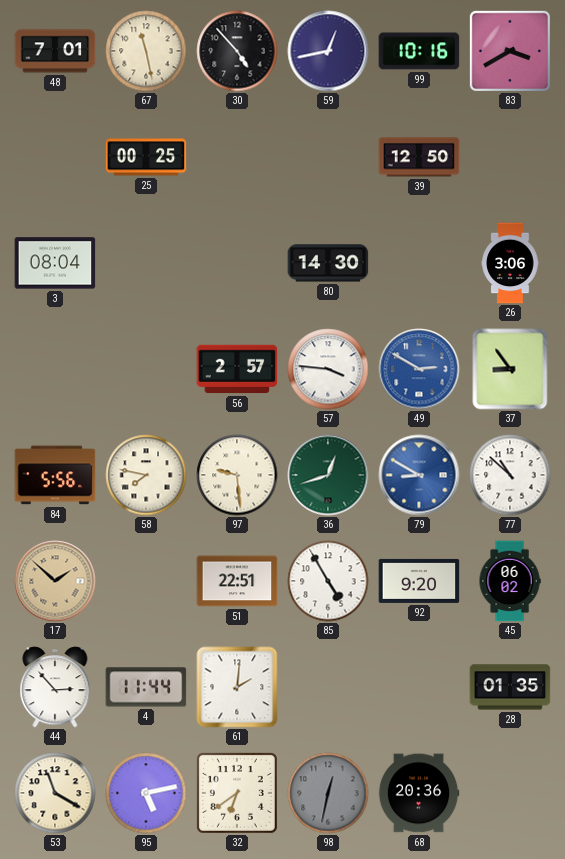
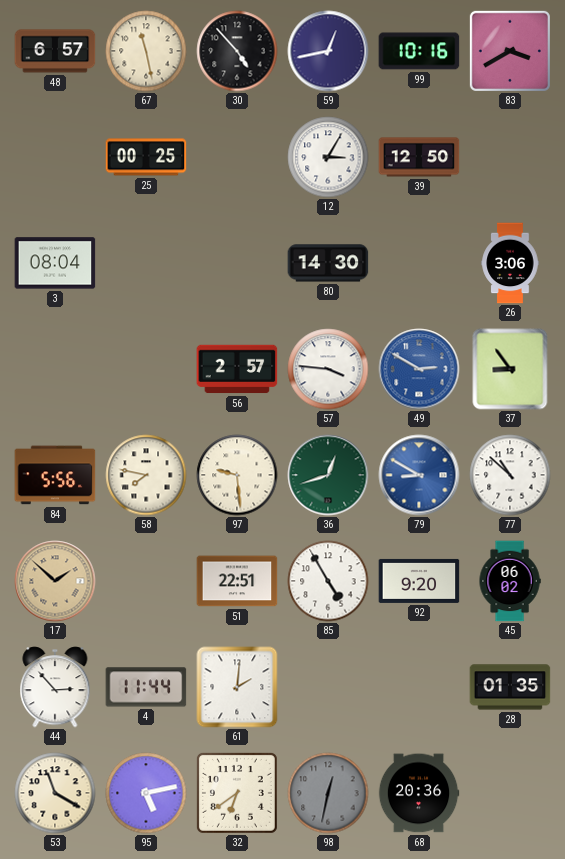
48: 7:01 -> 6:57
12: none -> 3:05
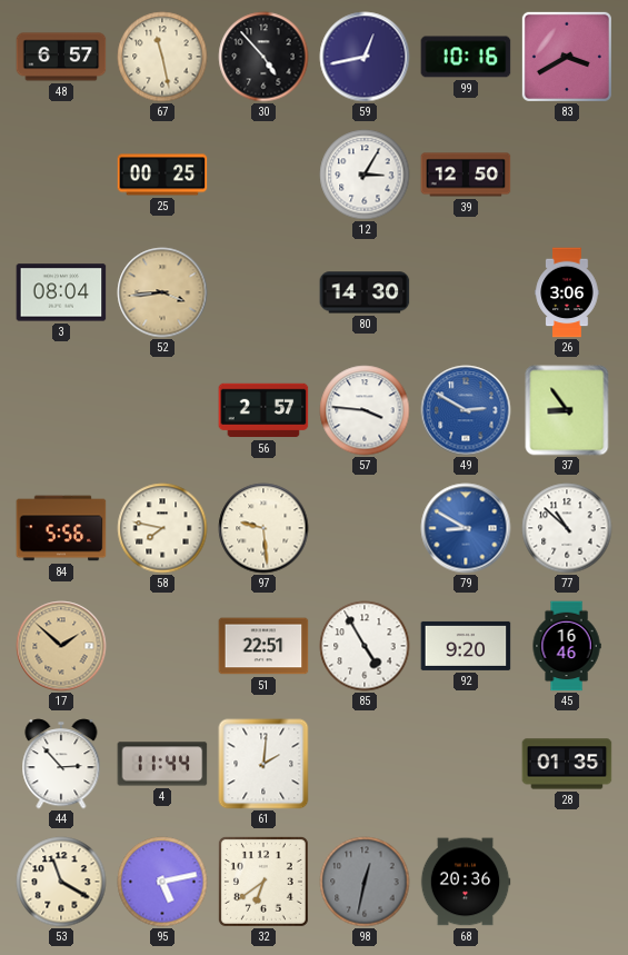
52: none -> 3:44
36: 12:42 -> none
45: 06:02 -> 16:46
